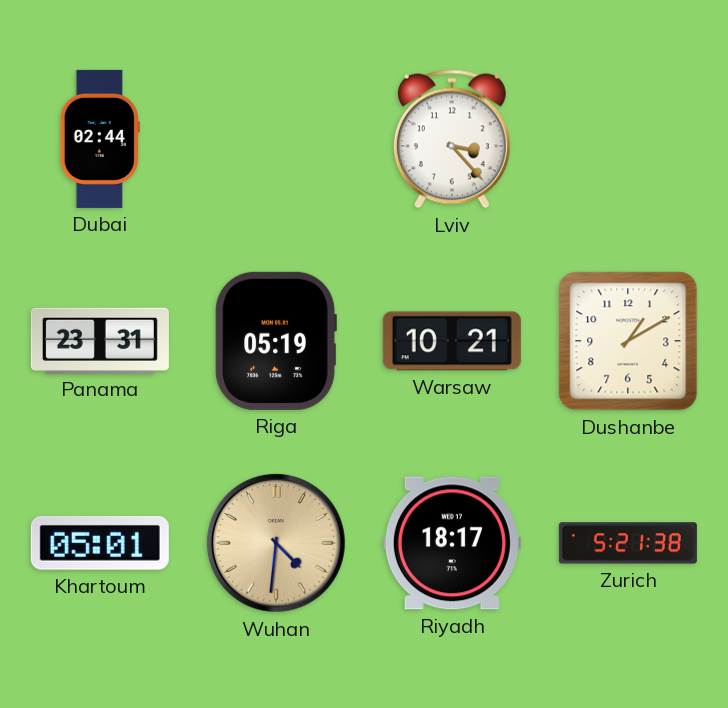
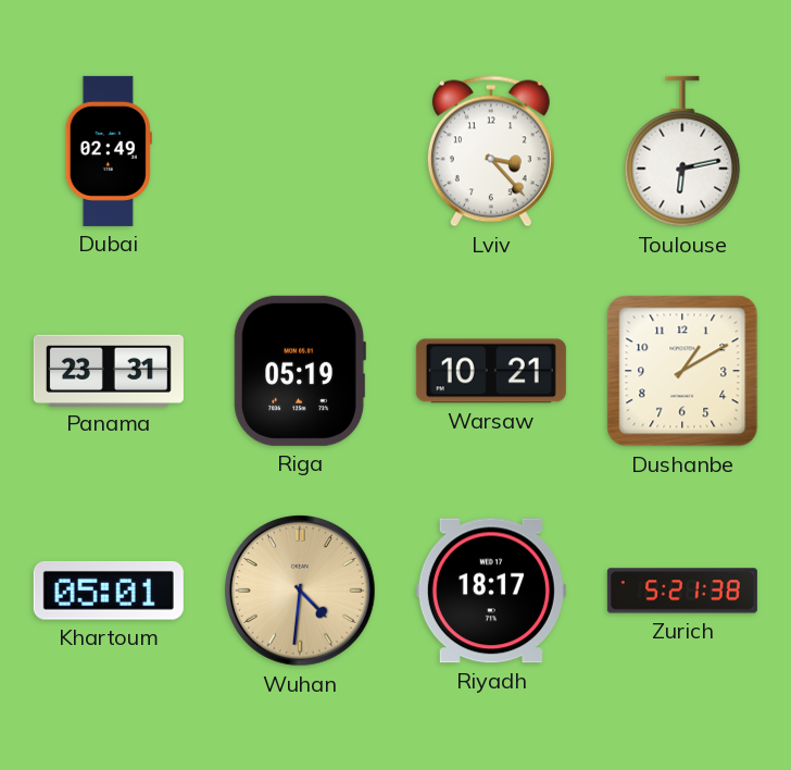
Dubai: 02:44 -> 02:49
Toulouse: none -> 6:13
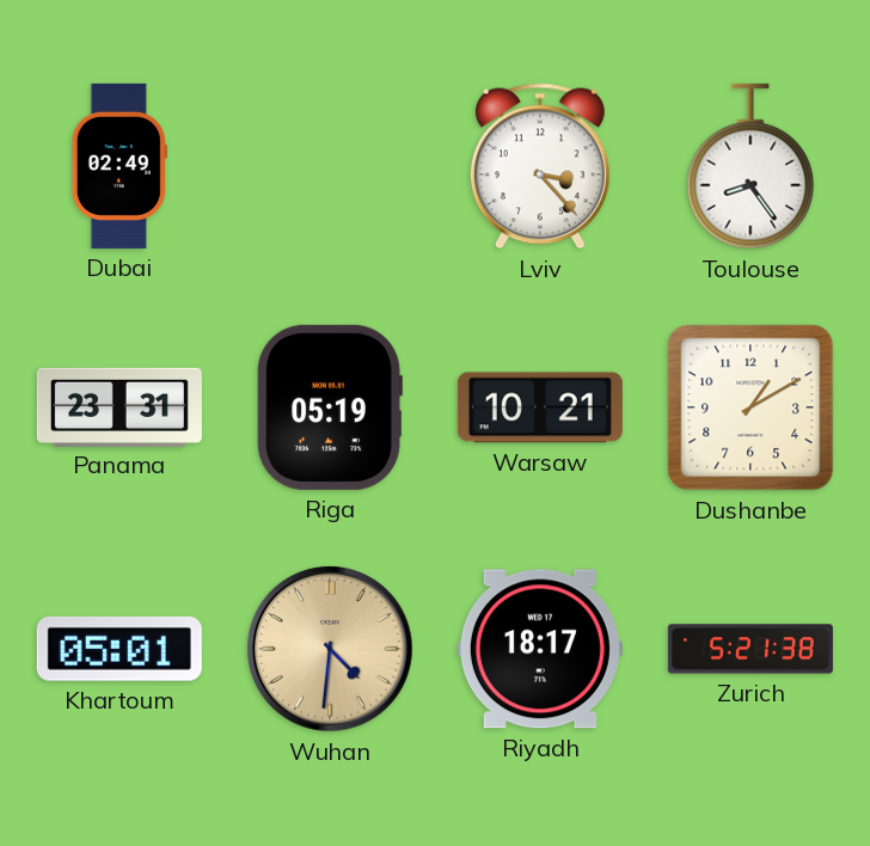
Toulouse: 6:13 -> 8:24
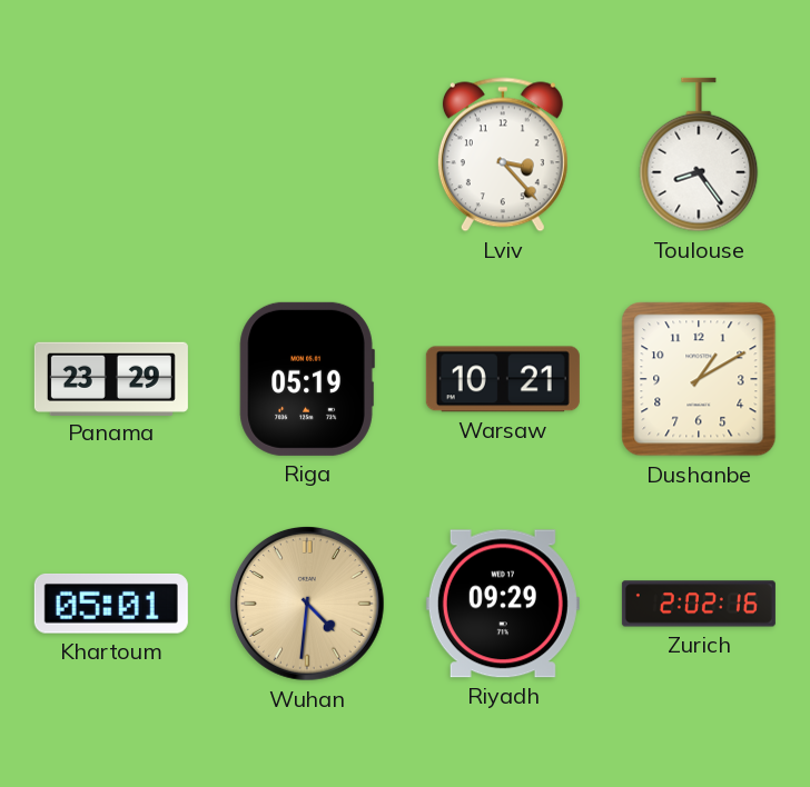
Dubai: 02:49 -> none
Panama: 23:31 -> 23:29
Riyadh: 18:17 -> 09:29
Zurich: 5:21 -> 2:02
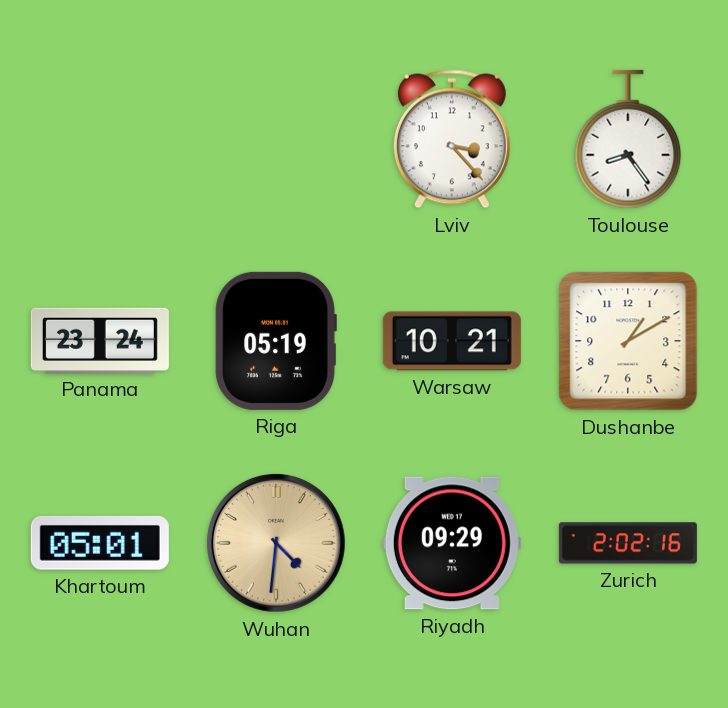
Panama: 23:29 -> 23:24
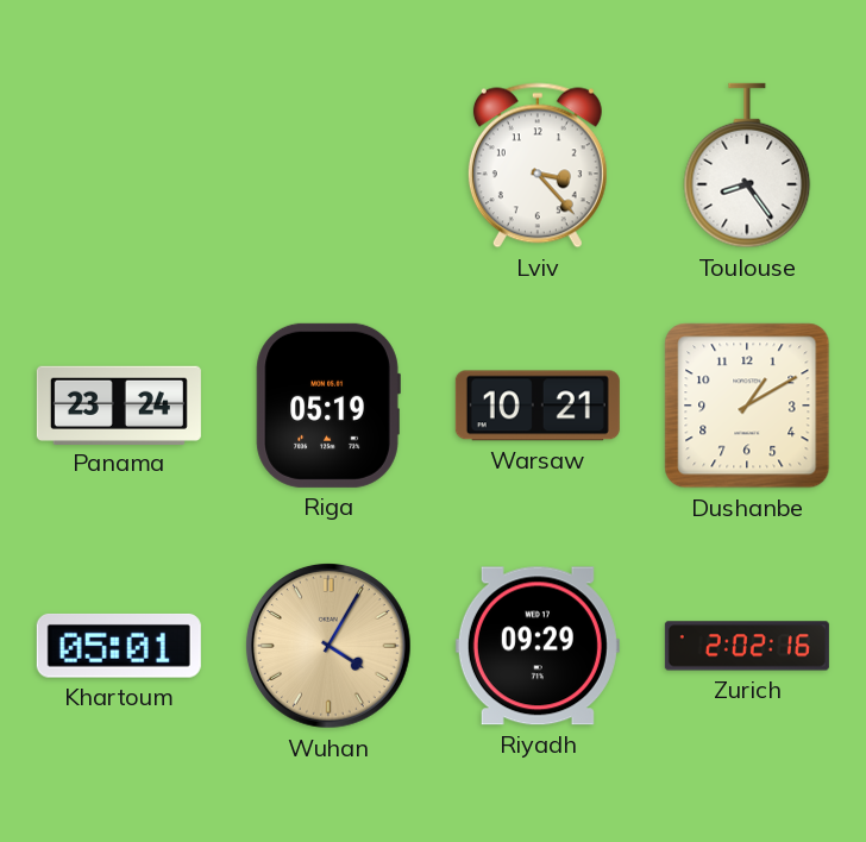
Wuhan: 4:31 -> 4:05
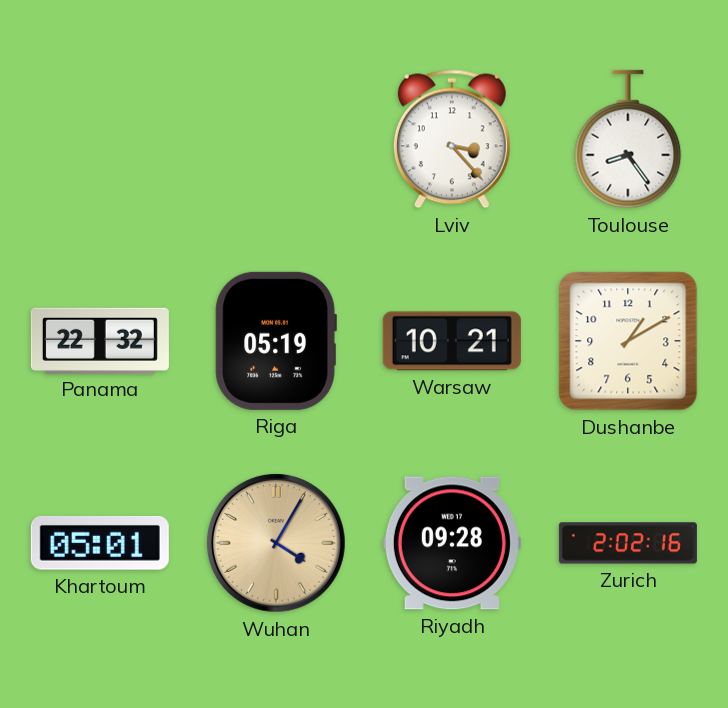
Panama: 23:24 -> 22:32
Riyadh: 09:29 -> 09:28
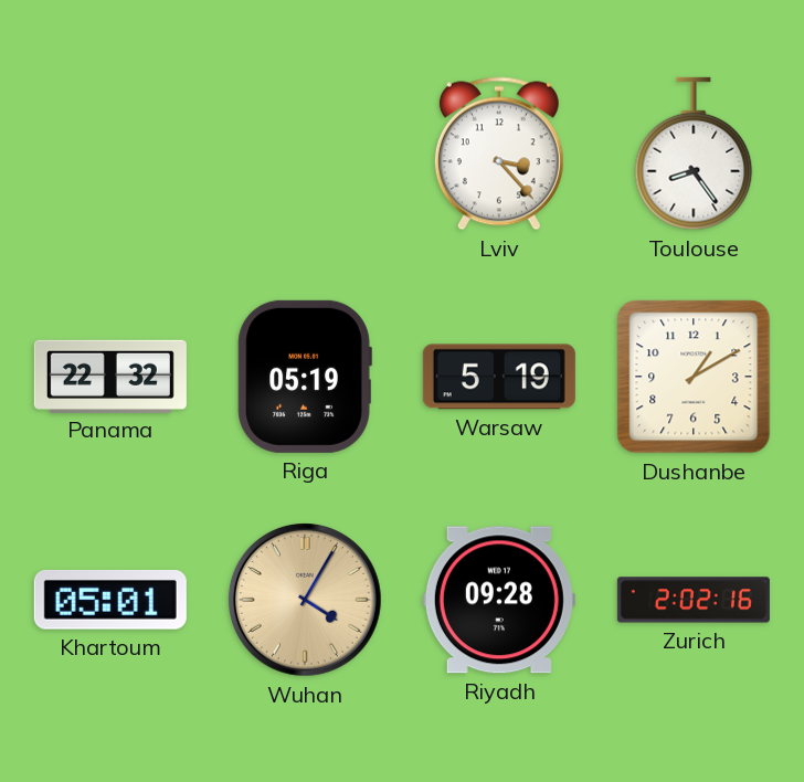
Warsaw: 10:21 -> 5:19
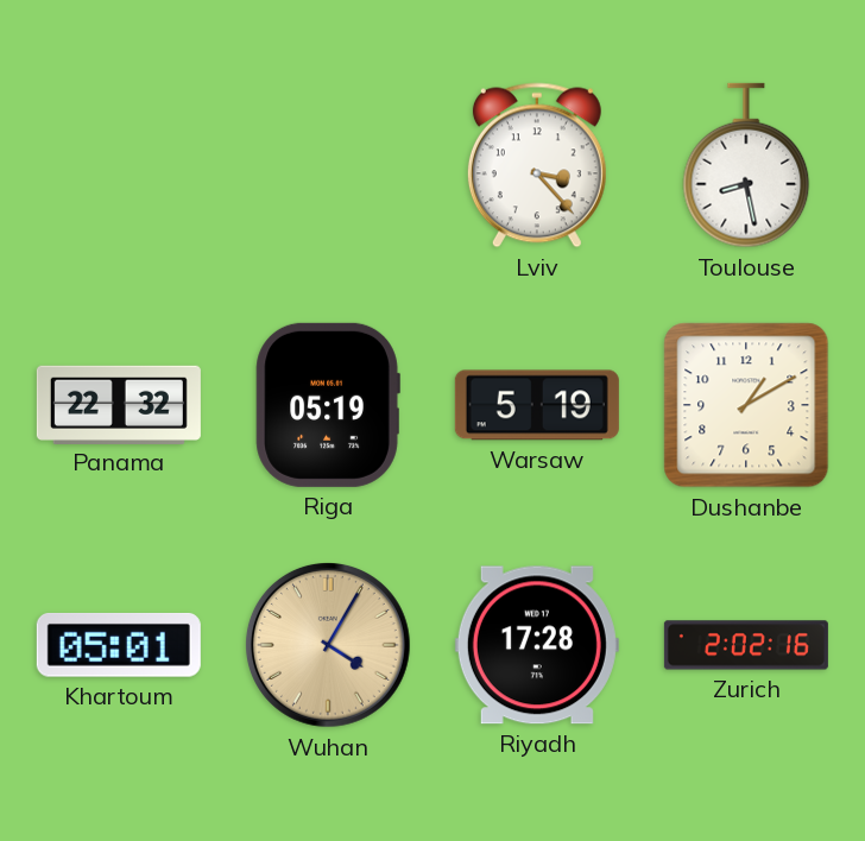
Toulouse: 8:24 -> 8:28
Riyadh: 09:28 -> 17:28
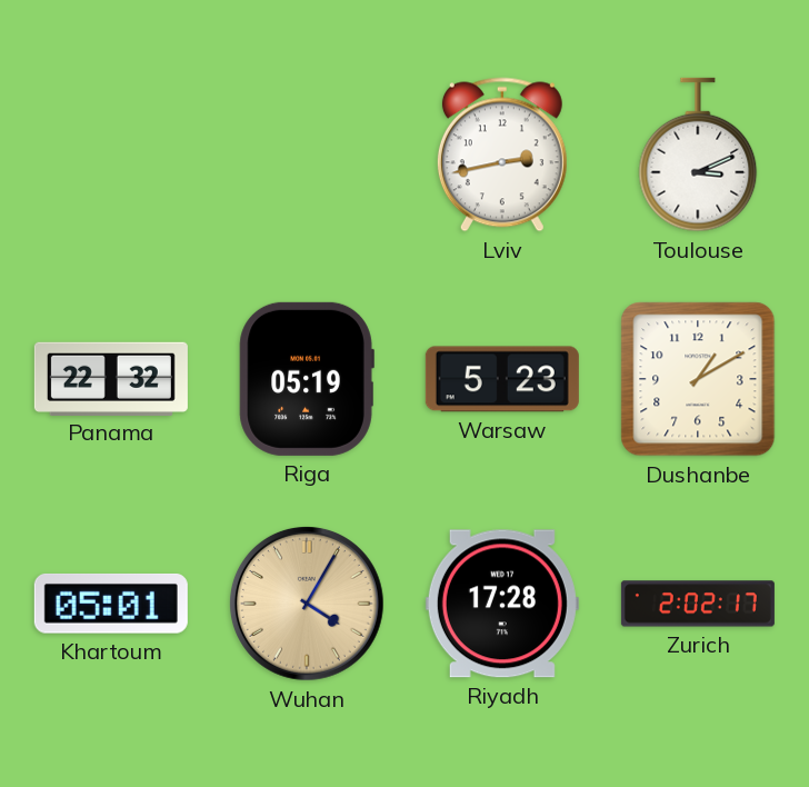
Lviv: 3:23 -> 2:43
Toulouse: 8:28 -> 3:11
Warsaw: 5:19 -> 5:23
Zurich: 2:02:16 -> 2:02:17
